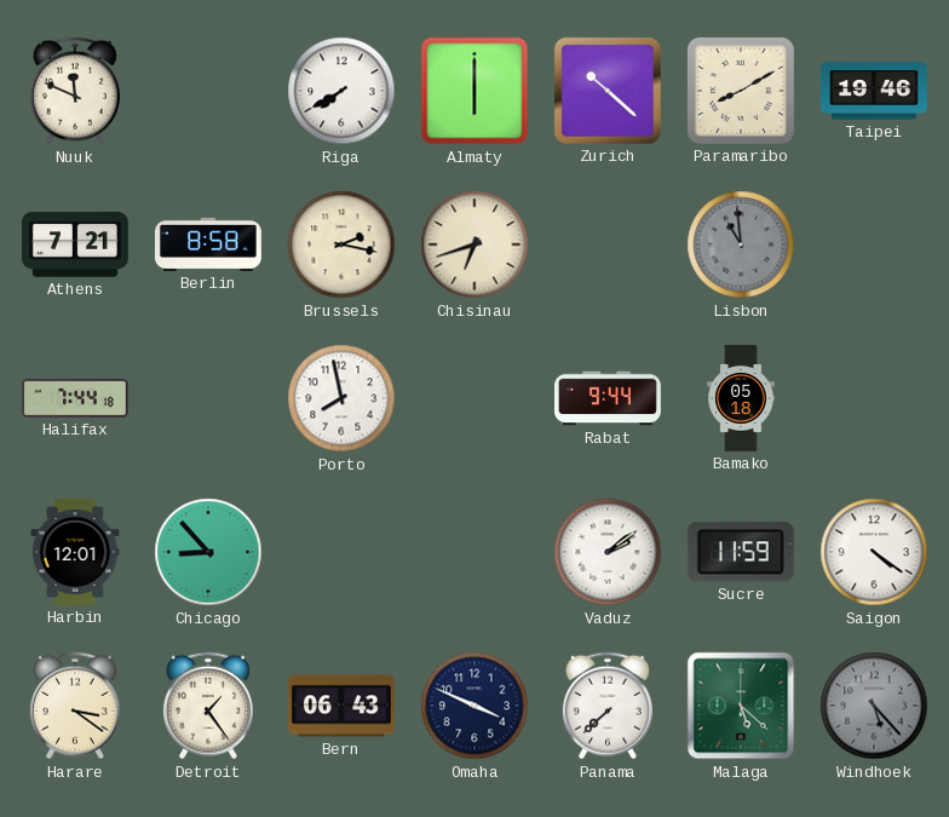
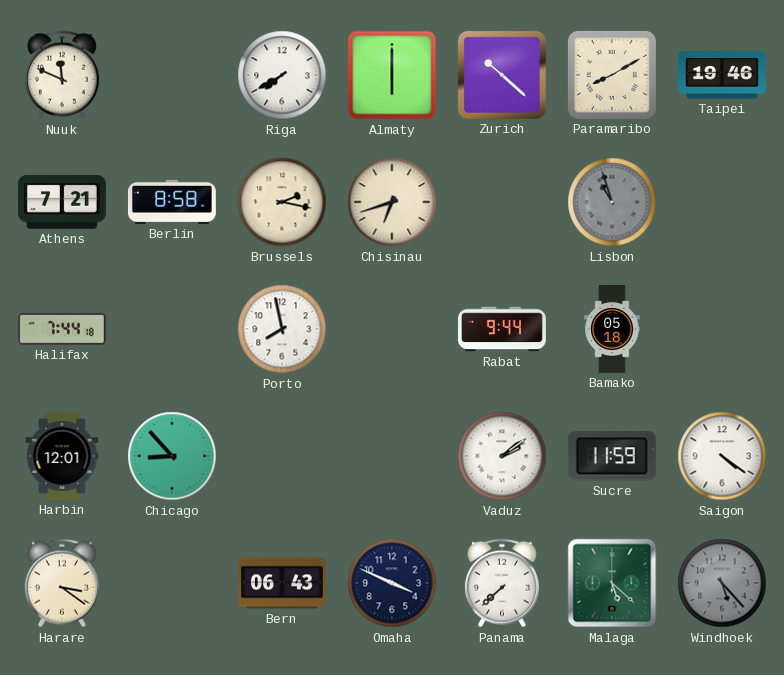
Lisbon: 10:59 -> 10:57
Detroit: 1:24 -> none
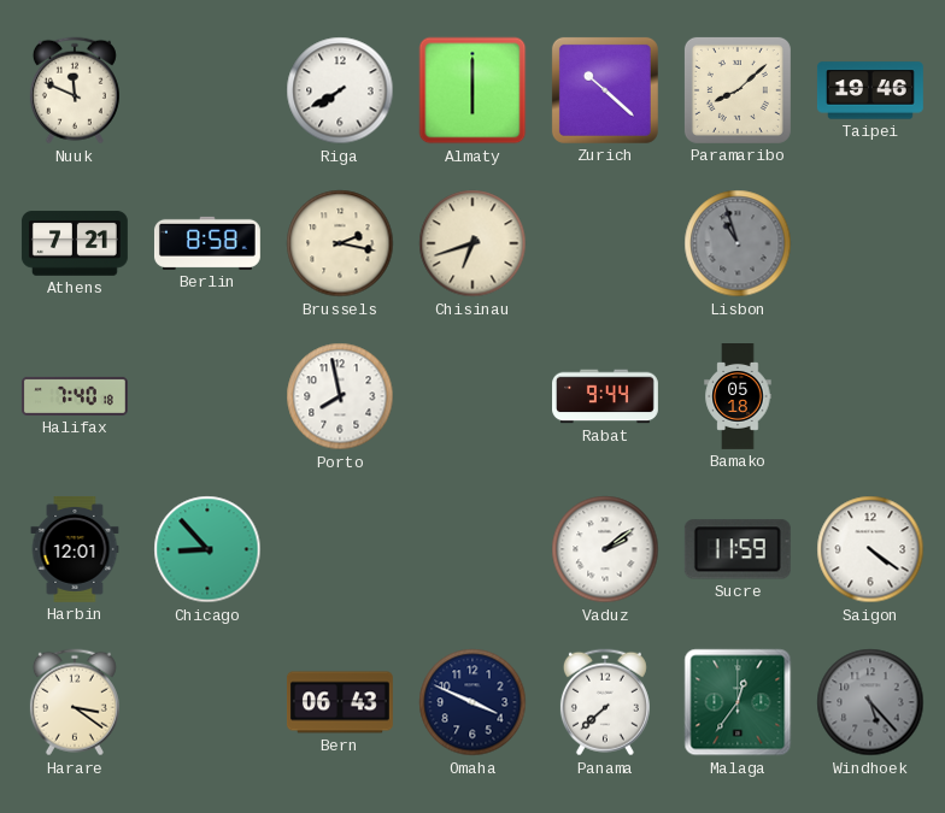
Paramaribo: 8:10 -> 8:08
Halifax: 7:44 -> 7:40
Malaga: 5:22 -> 12:36
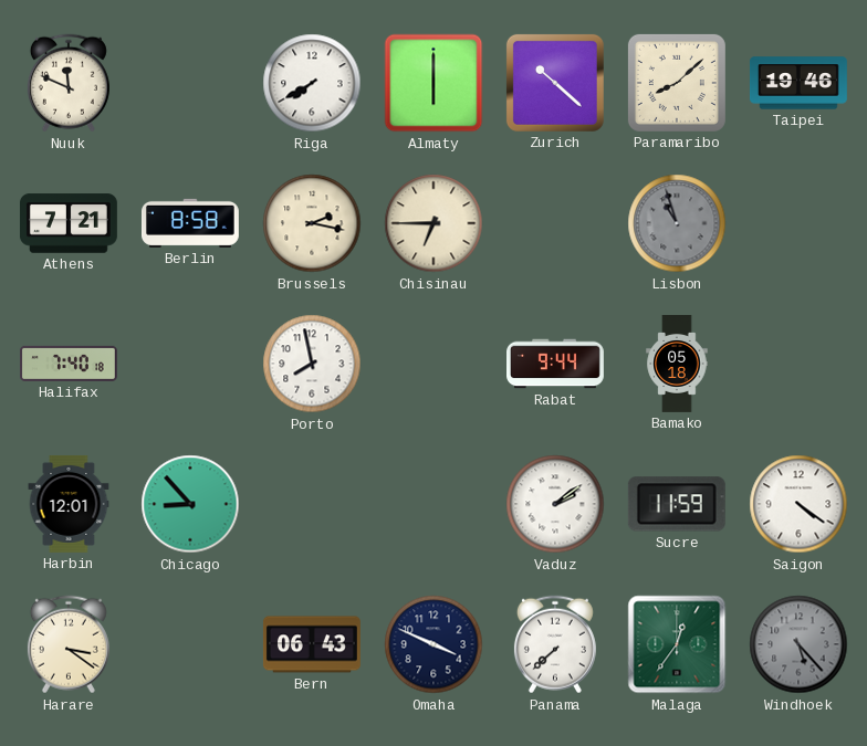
Chisinau: 6:42 -> 6:45
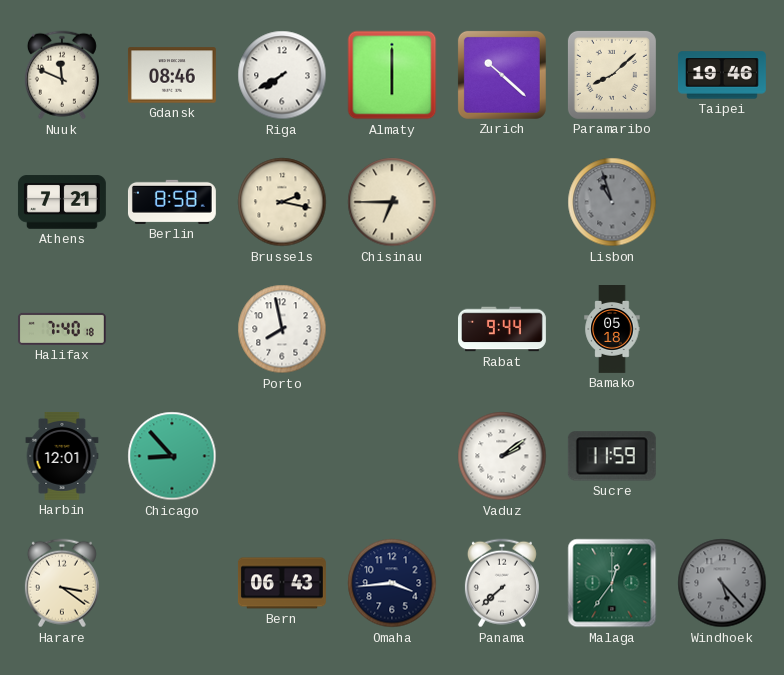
Gdansk: none -> 08:46
Saigon: 4:21 -> none
Omaha: 3:49 -> 3:44
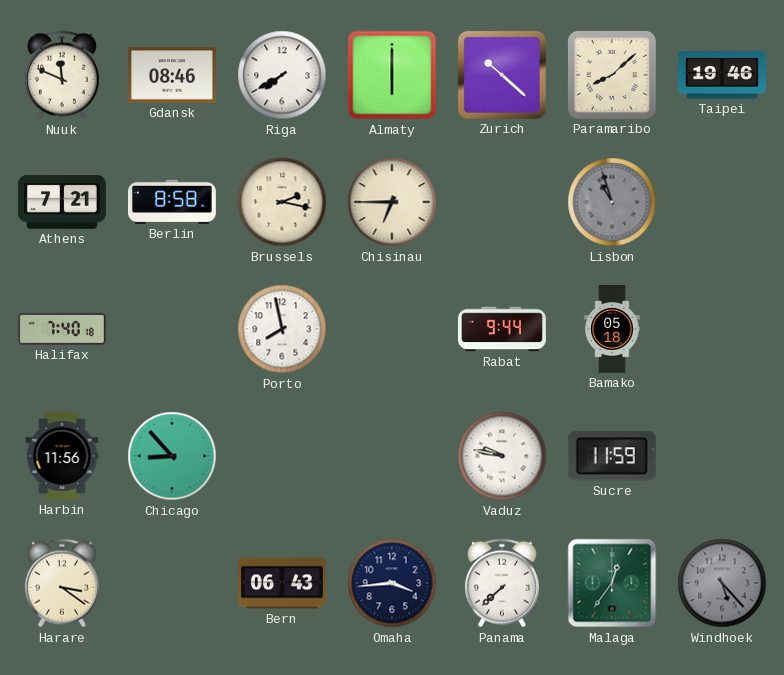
Harbin: 12:01 -> 11:56
Vaduz: 2:09 -> 9:47
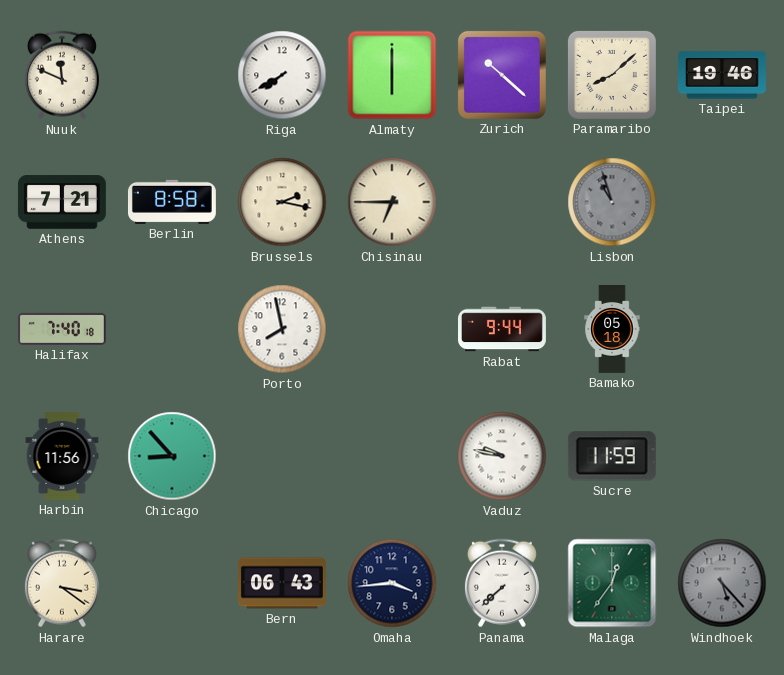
Gdansk: 08:46 -> none
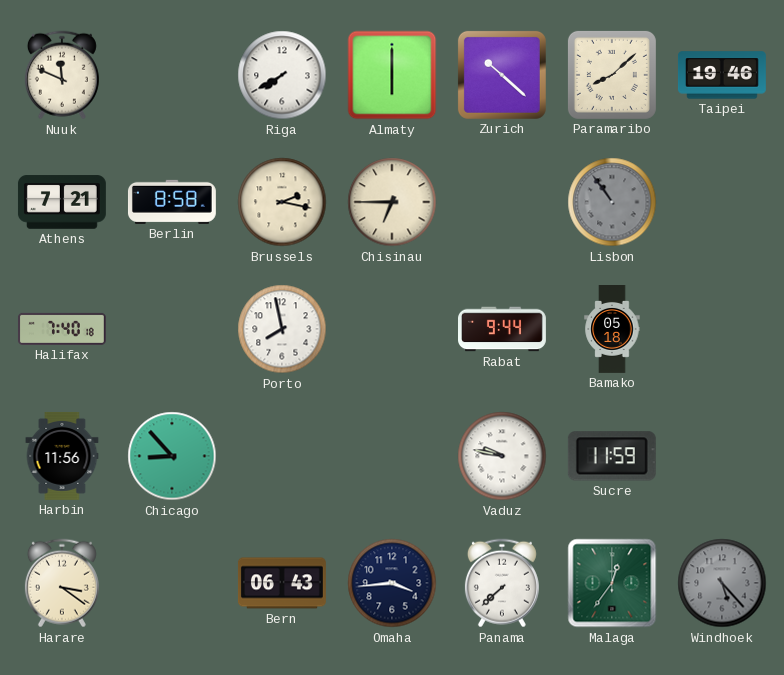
Lisbon: 10:57 -> 10:54
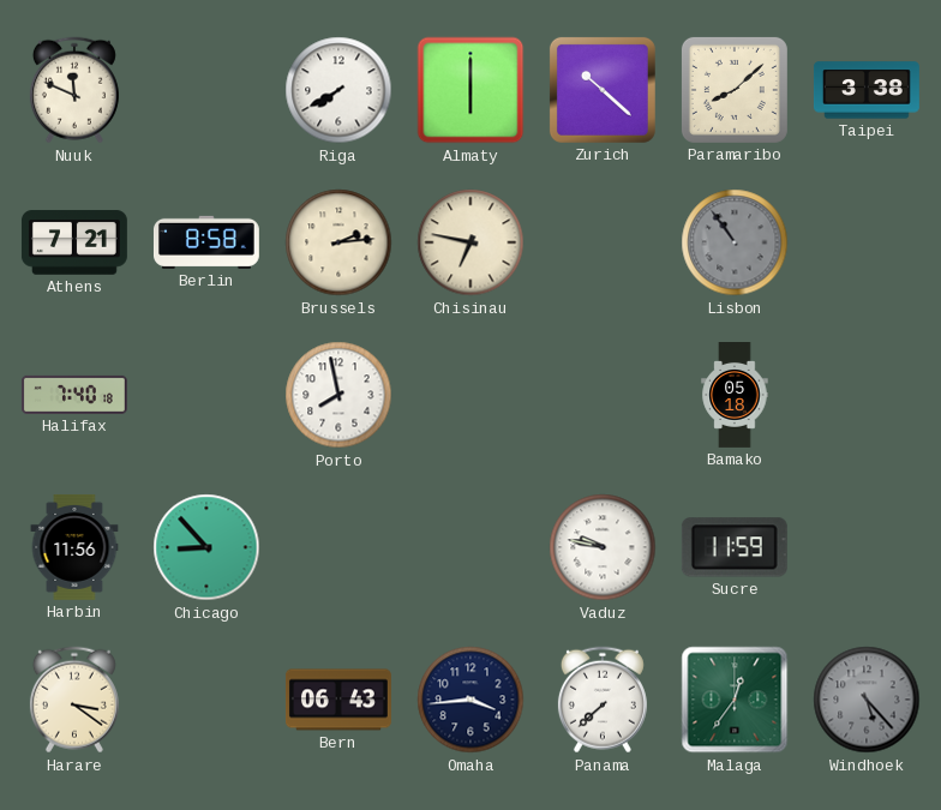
Taipei: 19:46 -> 3:38
Brussels: 2:17 -> 2:14
Chisinau: 6:45 -> 6:47
Rabat: 9:44 -> none
